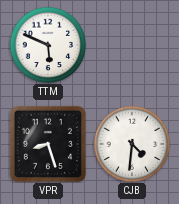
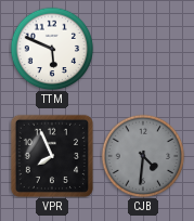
VPR: 8:27 -> 7:56
CJB dial: white -> grey
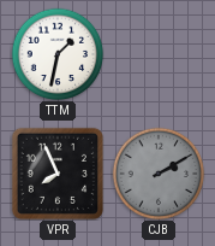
TTM: 5:49 -> 1:32
CJB: 4:31 -> 2:10
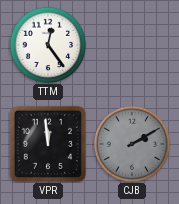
TTM: 1:32 -> 12:24
VPR: 7:56 -> 11:59
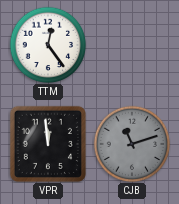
CJB: 2:10 -> 11:12
